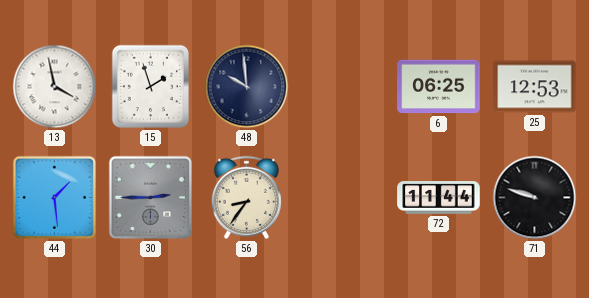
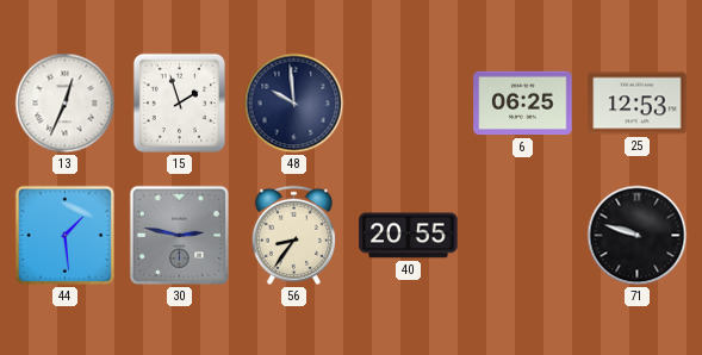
13: 3:58 -> 12:34
30: 2:45 -> 2:47
40: none -> 20:55
72: 11:44 -> none
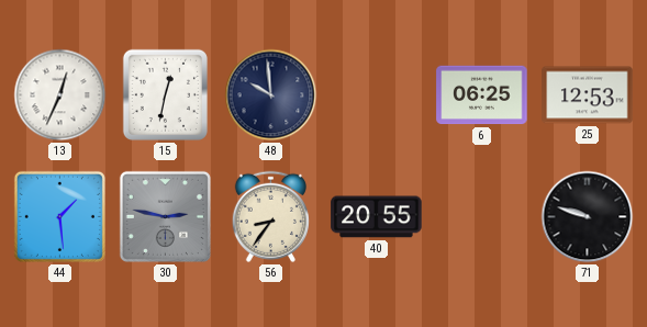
15: 1:57 -> 12:32
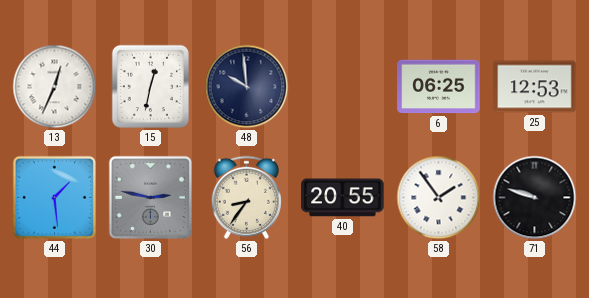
58: none -> 1:54
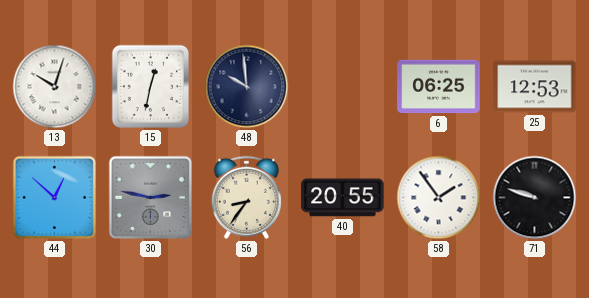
13: 12:34 -> 10:03
44: 1:29 -> 12:52
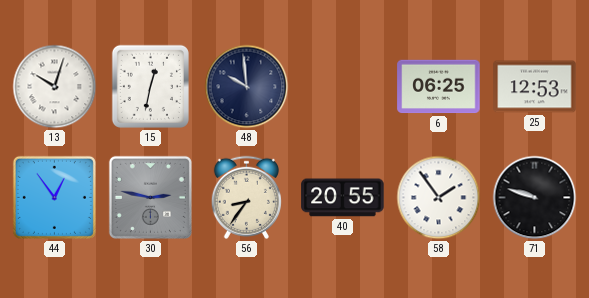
44: 12:52 -> 12:54
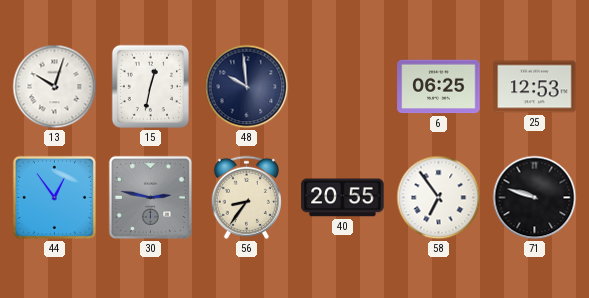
58: 1:54 -> 6:54
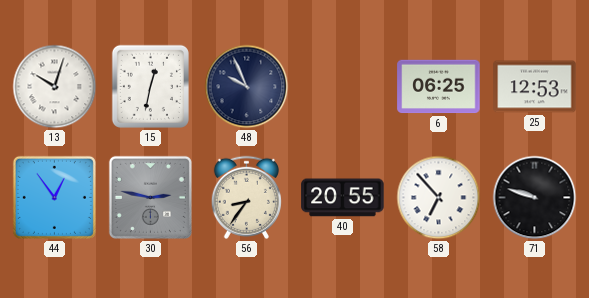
48: 9:59 -> 9:56
58: 6:54 -> 6:53
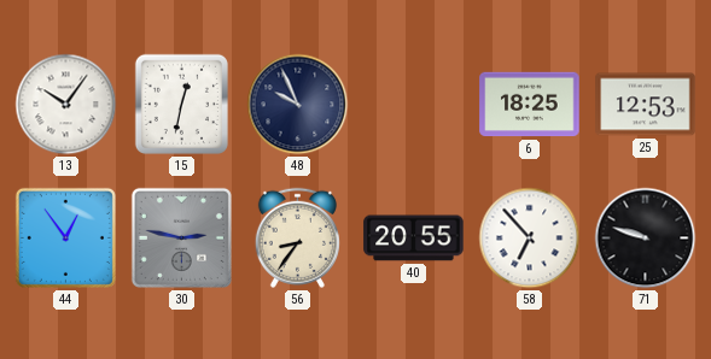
13: 10:03 -> 10:06
6: 06:25 -> 18:25
